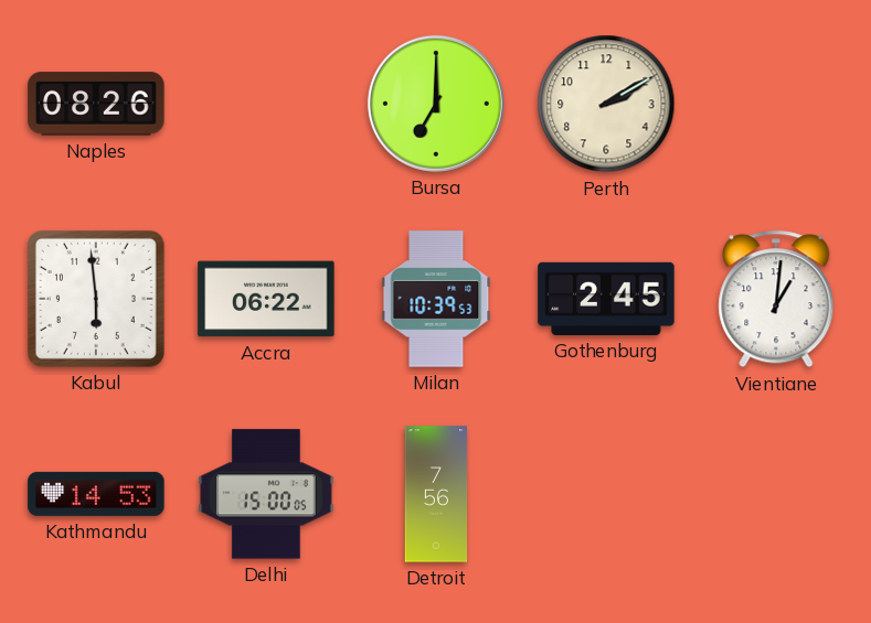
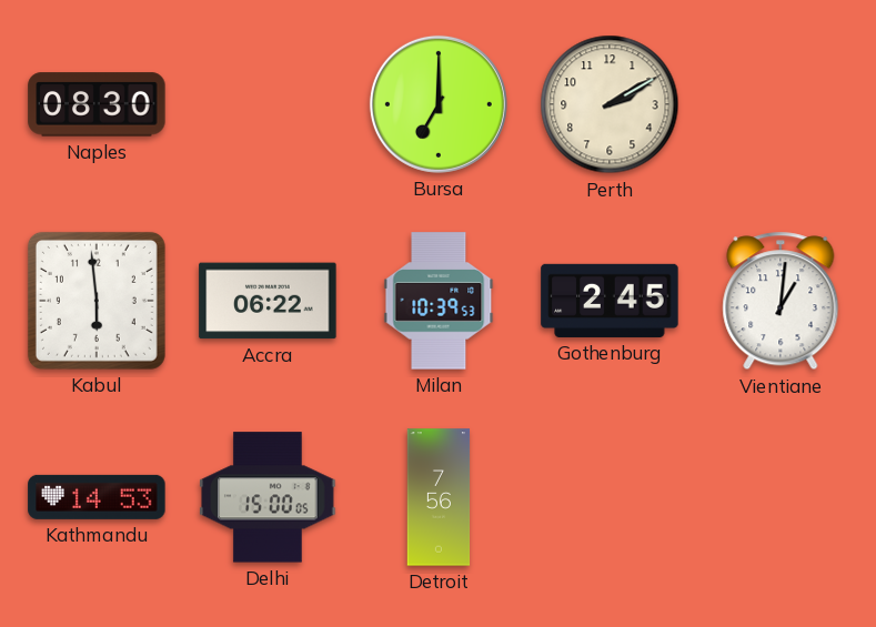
Naples: 08:26 -> 08:30
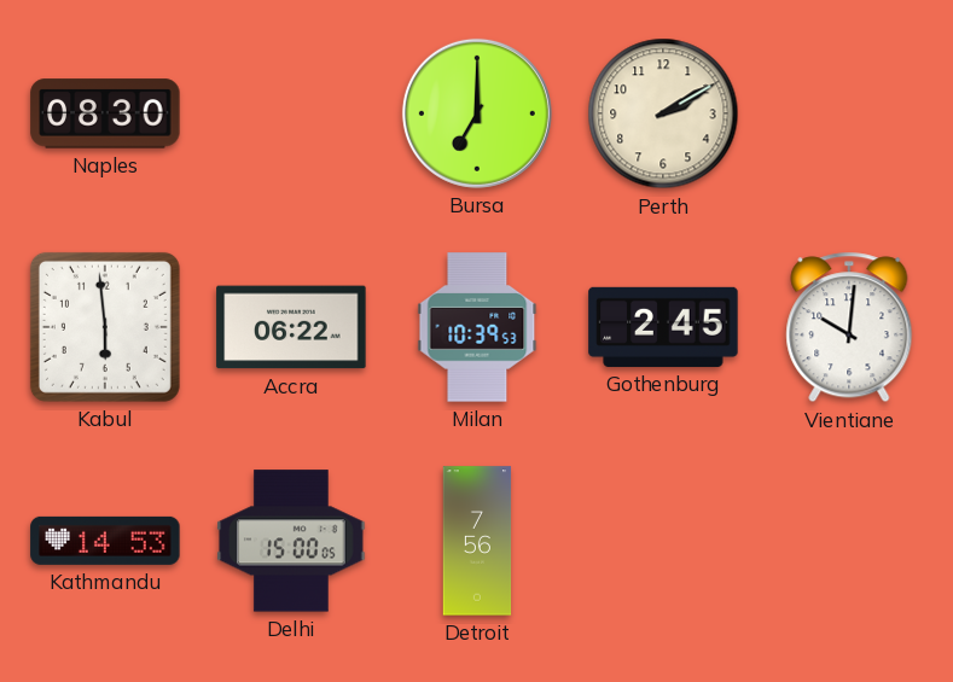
Vientiane: 1:01 -> 10:01
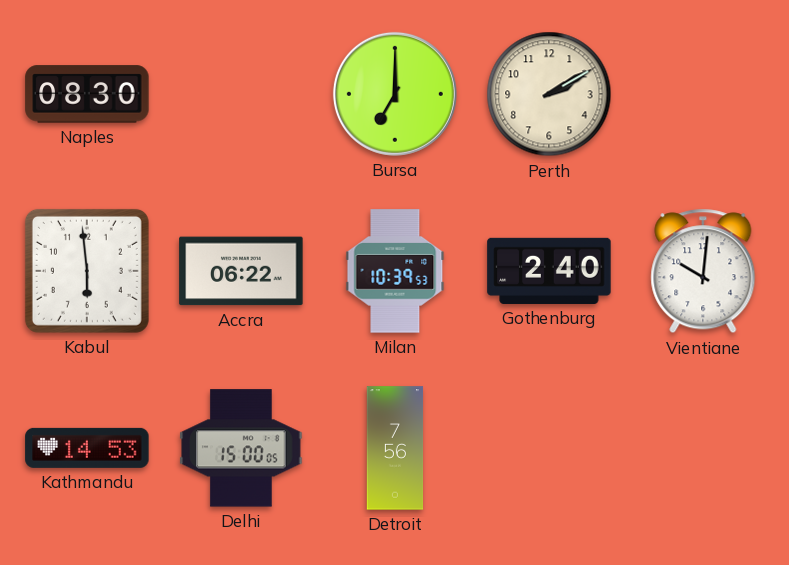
Gothenburg: 2:45 -> 2:40
